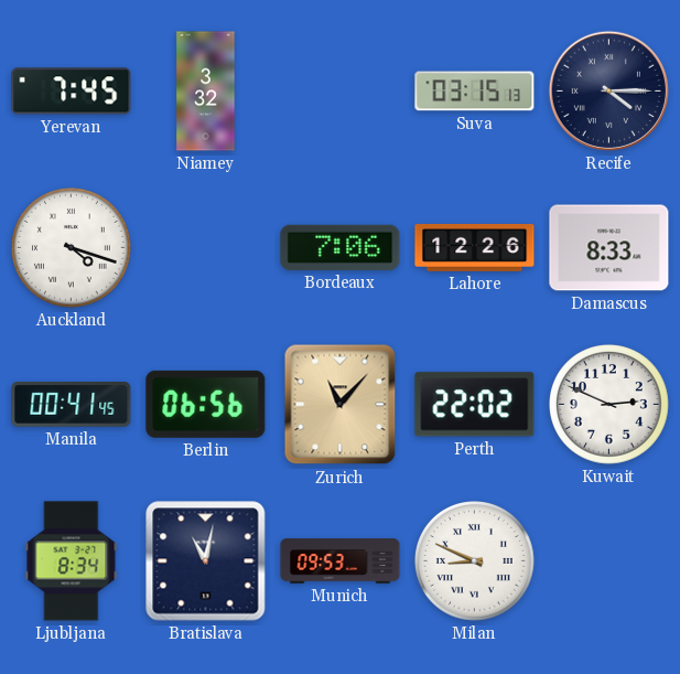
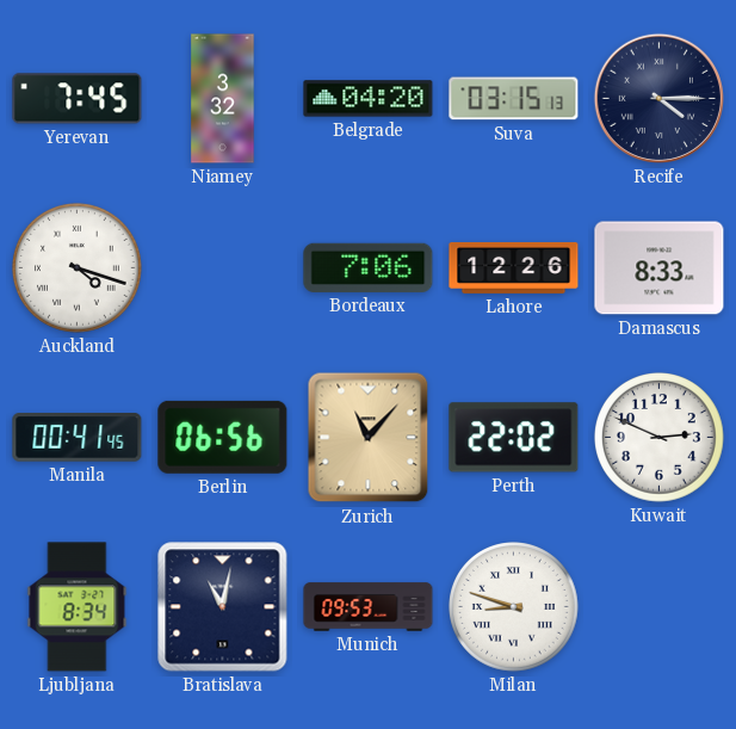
Belgrade: none -> 04:20
Milan: 8:49 -> 8:48
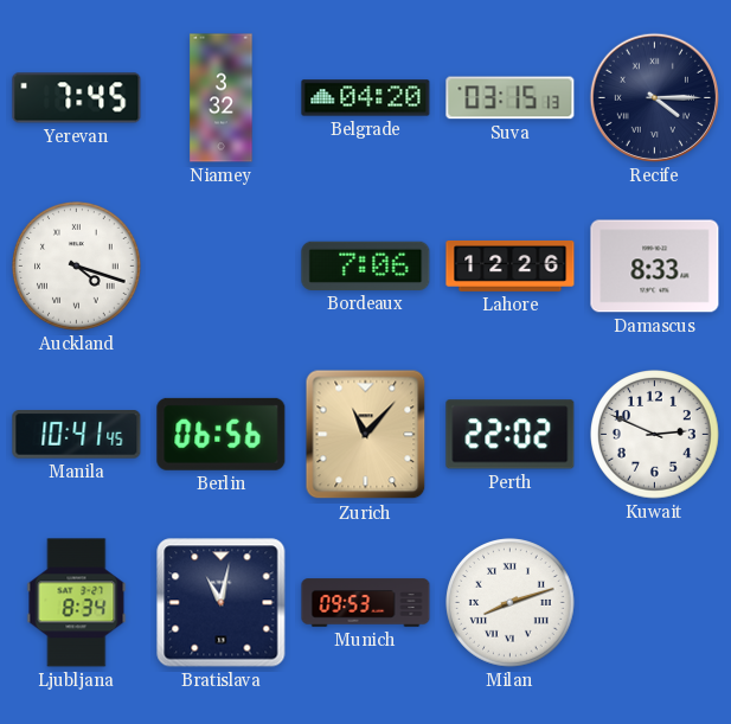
Manila: 00:41 -> 10:41
Milan: 8:48 -> 8:12
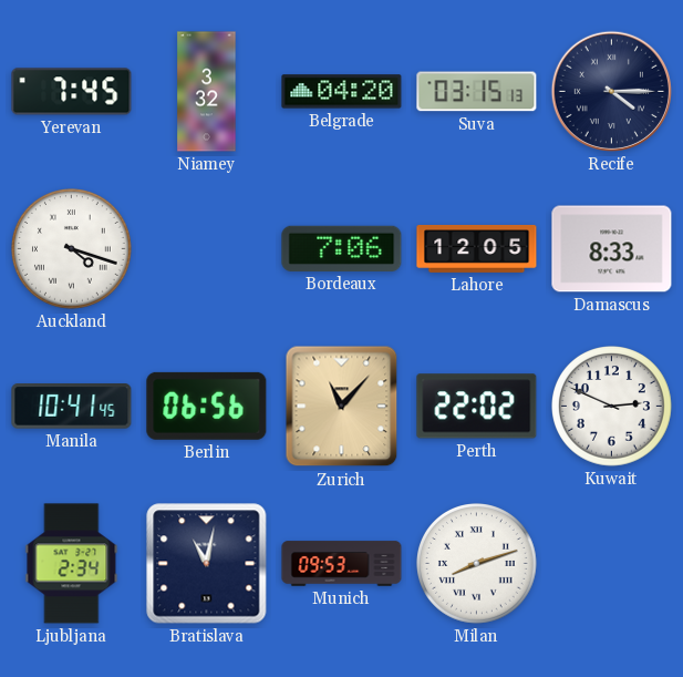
Lahore: 12:26 -> 12:05
Ljubljana: 8:34 -> 2:34
